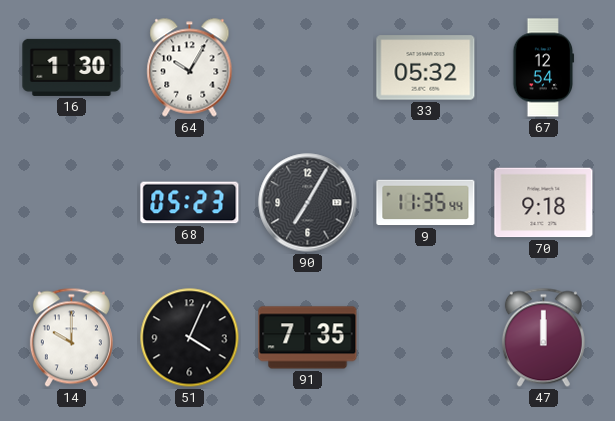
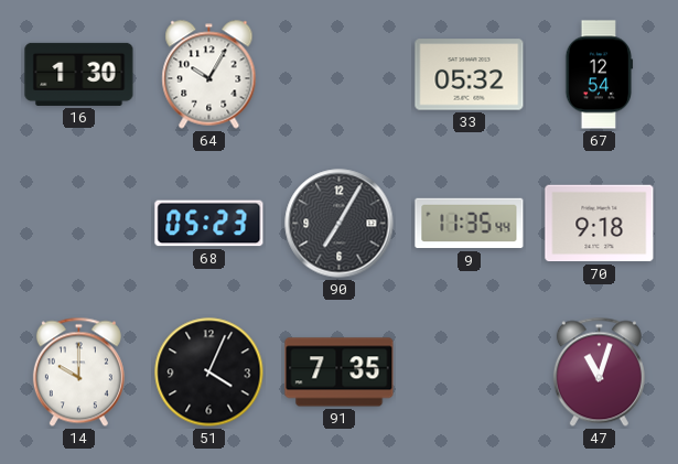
47: 12:00 -> 11:03
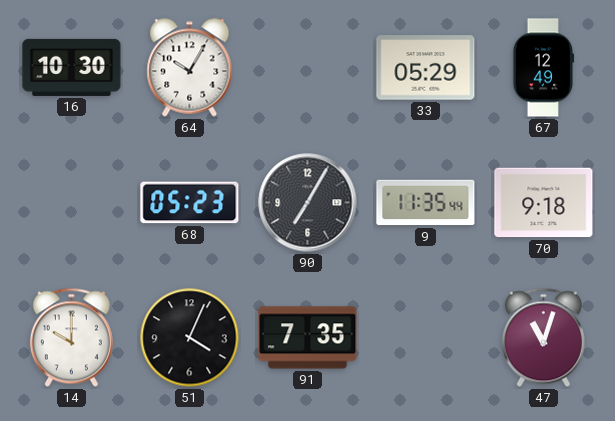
16: 1:30 -> 10:30
33: 05:32 -> 05:29
67: 12:54 -> 12:49
